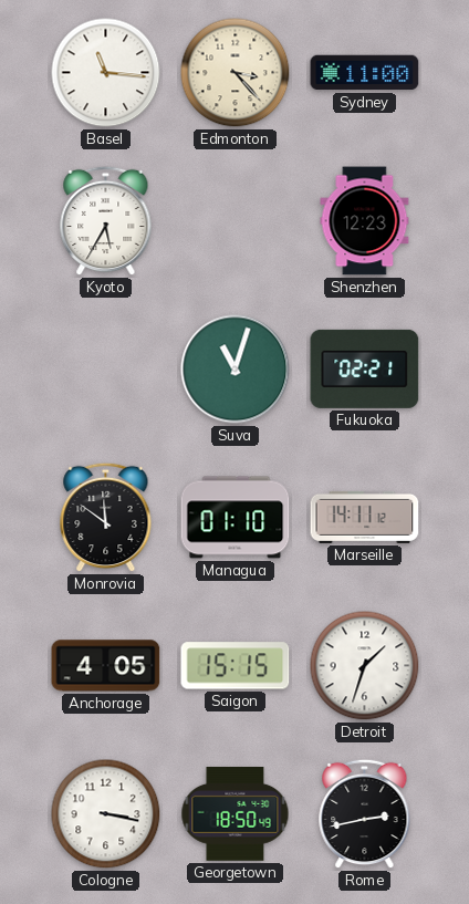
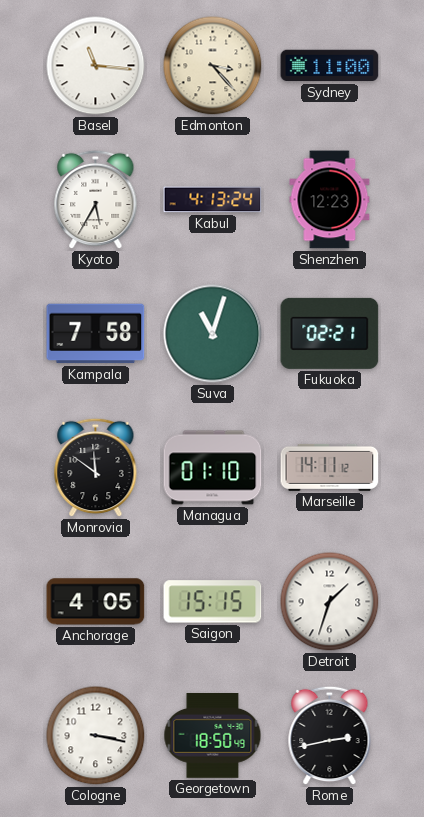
Kabul: none -> 4:13
Kampala: none -> 7:58
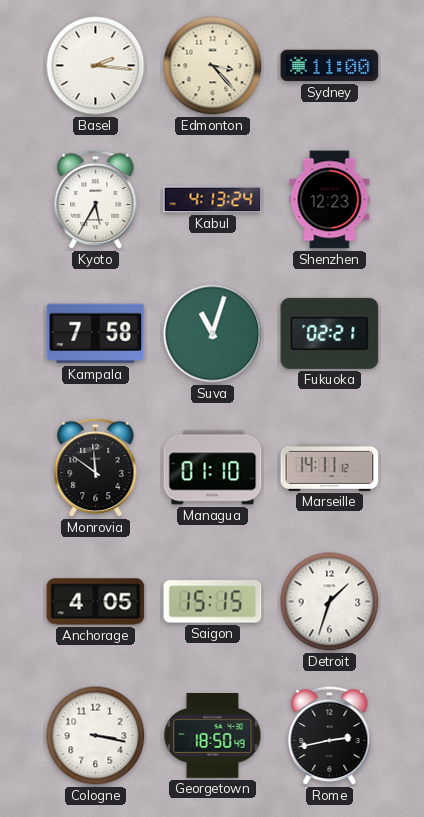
Basel: 11:16 -> 2:16
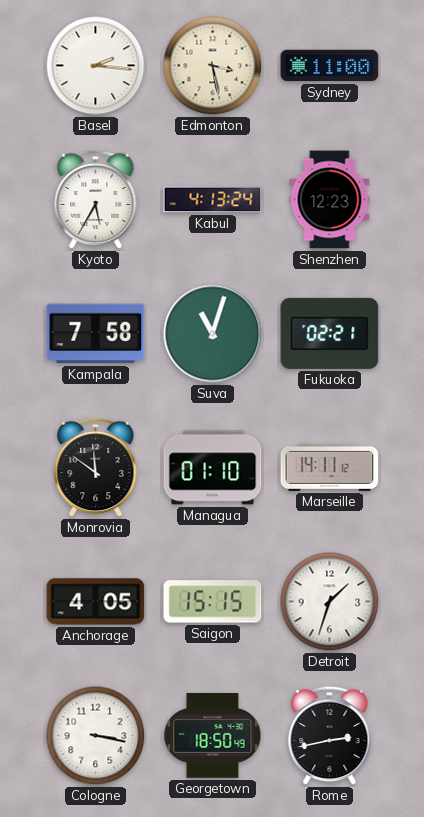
Edmonton: 3:23 -> 3:28
